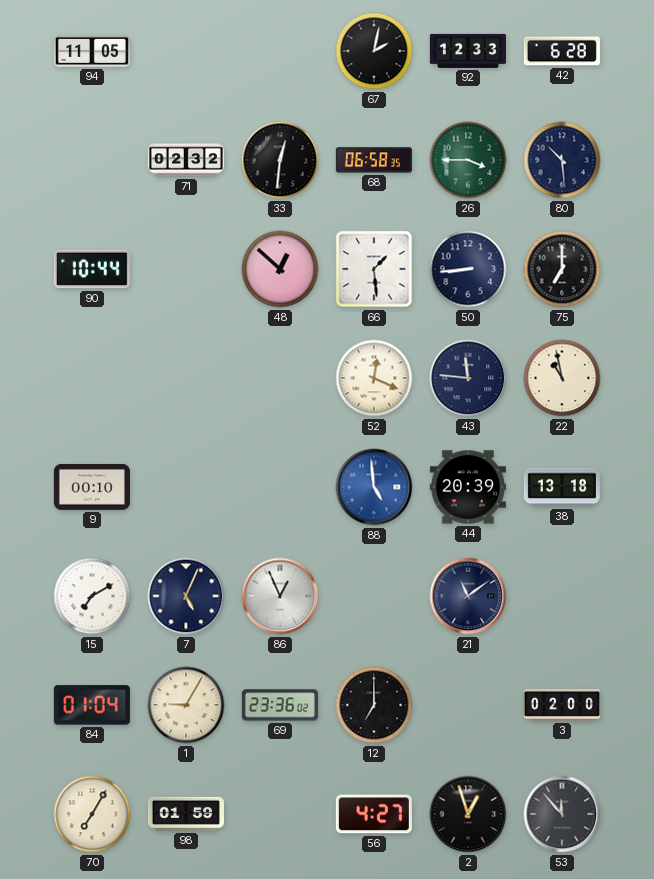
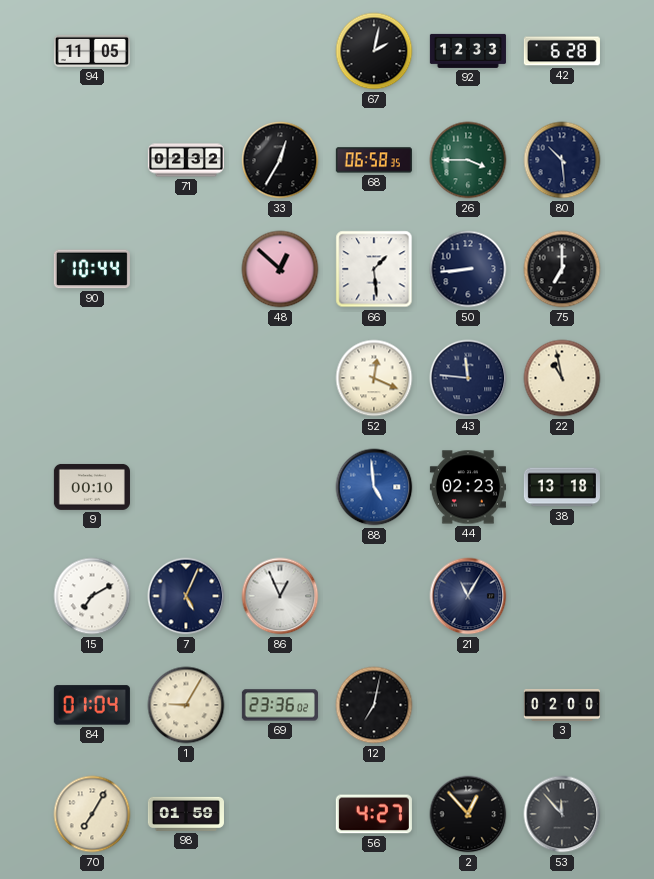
33: 12:31 -> 12:35
44: 20:39 -> 02:23
21: 11:09 -> 11:05
12: 7:00 -> 7:02
2: 12:57 -> 12:53
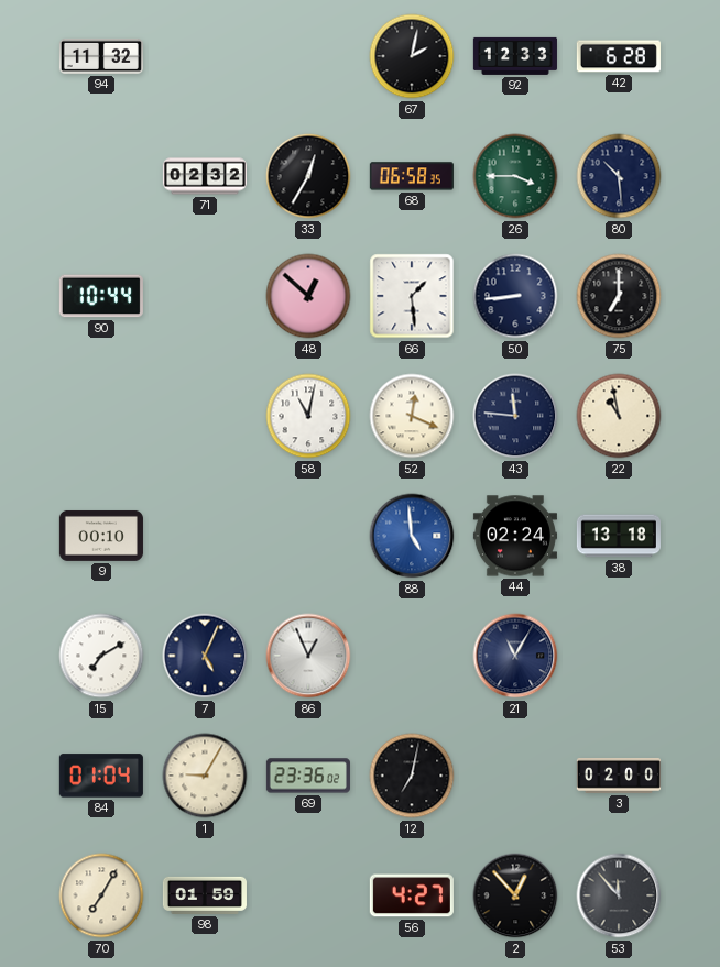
94: 11:05 -> 11:32
58: none -> 11:02
44: 02:23 -> 02:24
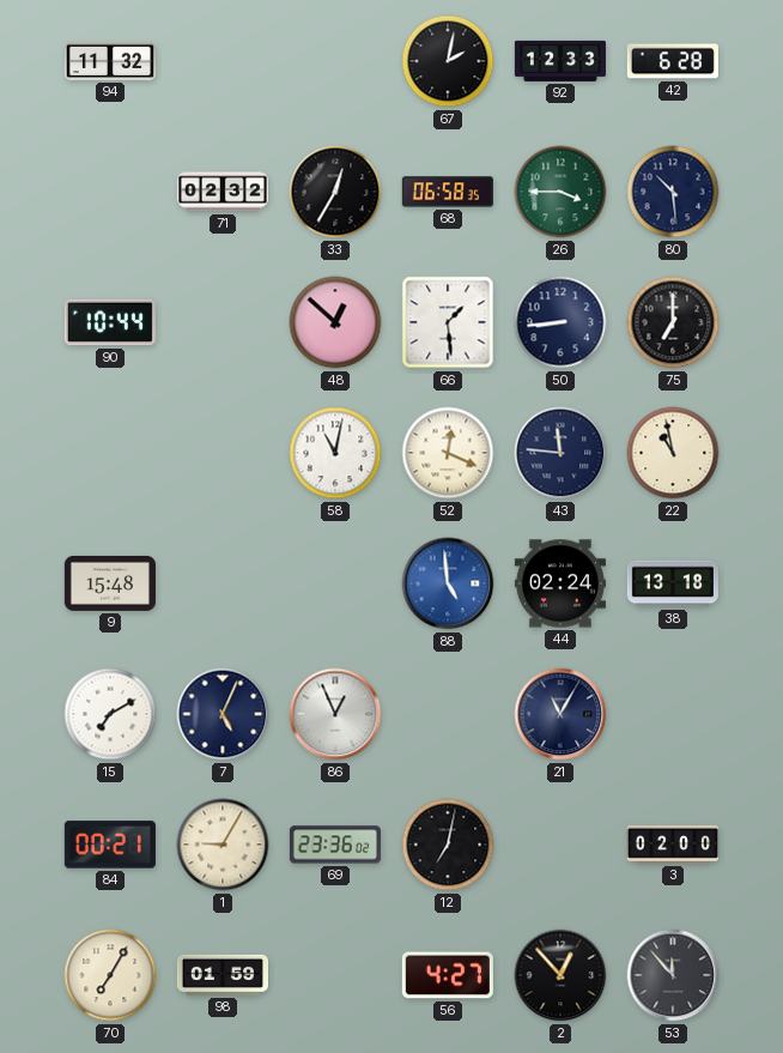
9: 00:10 -> 15:48
84: 01:04 -> 00:21
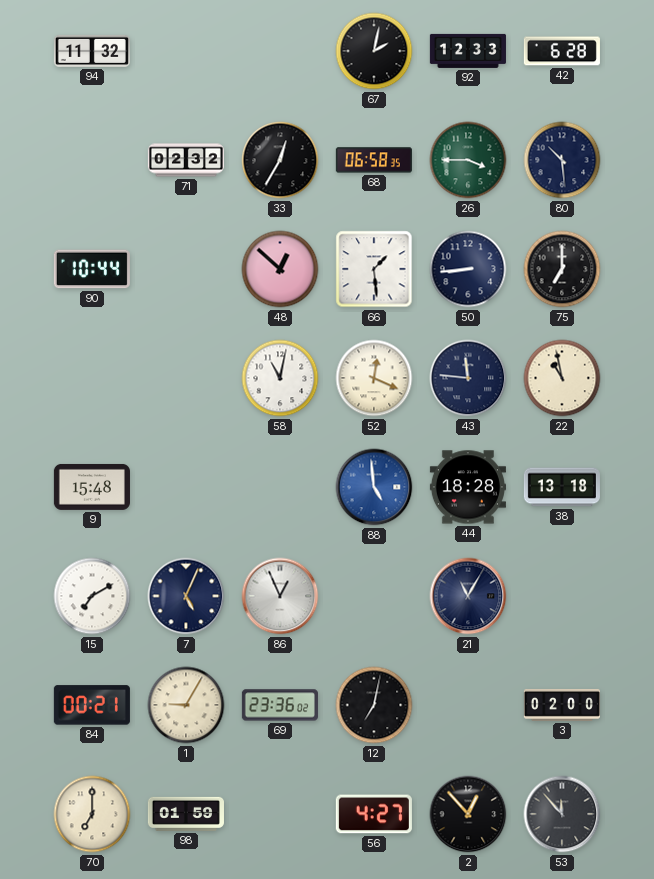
44: 02:24 -> 18:28
70: 7:05 -> 7:00
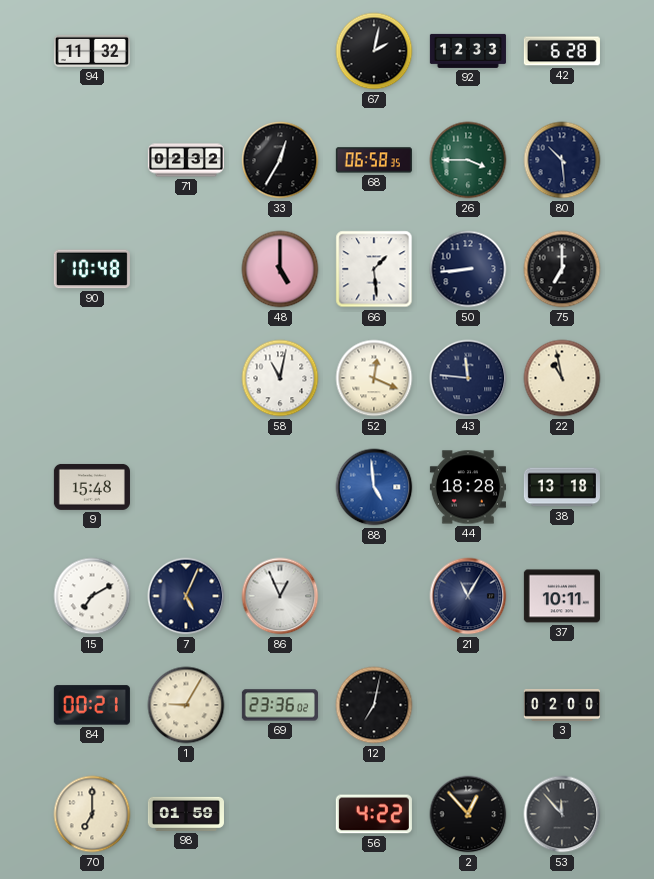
90: 10:44 -> 10:48
48: 12:52 -> 5:00
37: none -> 10:11
56: 4:27 -> 4:22
